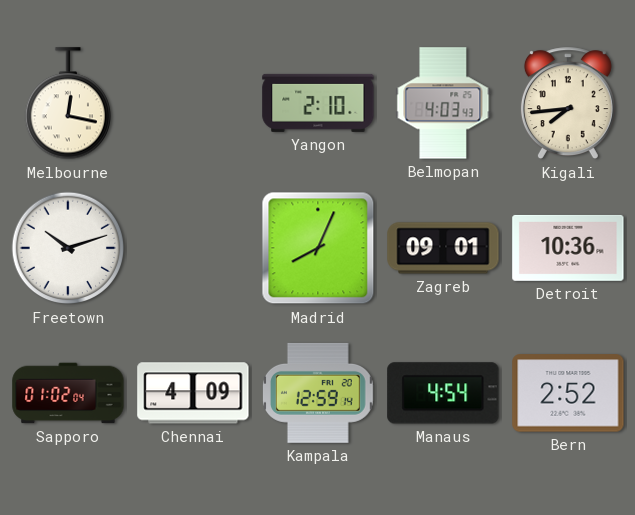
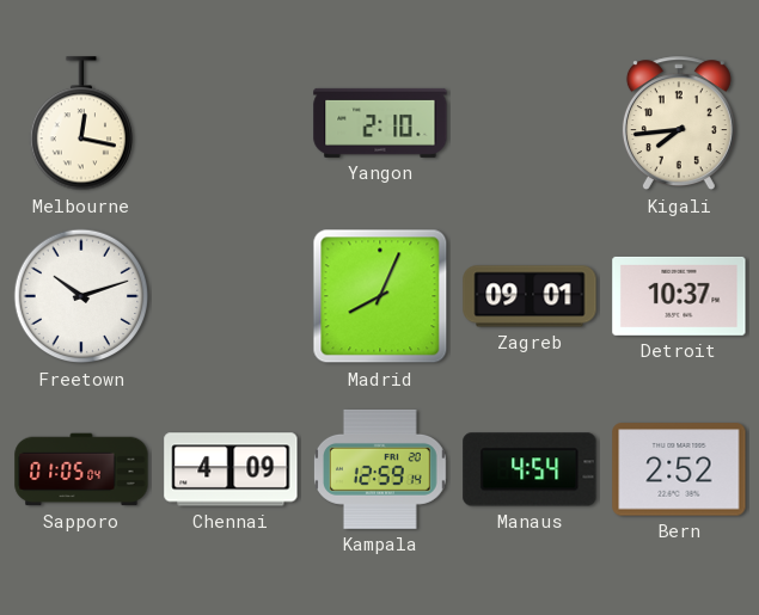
Belmopan: 4:03 -> none
Detroit: 10:36 -> 10:37
Sapporo: 01:02 -> 01:05
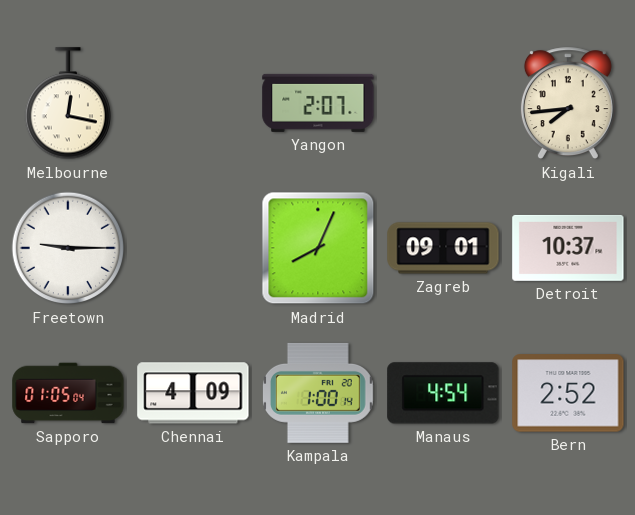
Yangon: 2:10 -> 2:07
Freetown: 10:12 -> 9:15
Kampala: 12:59 -> 1:00
